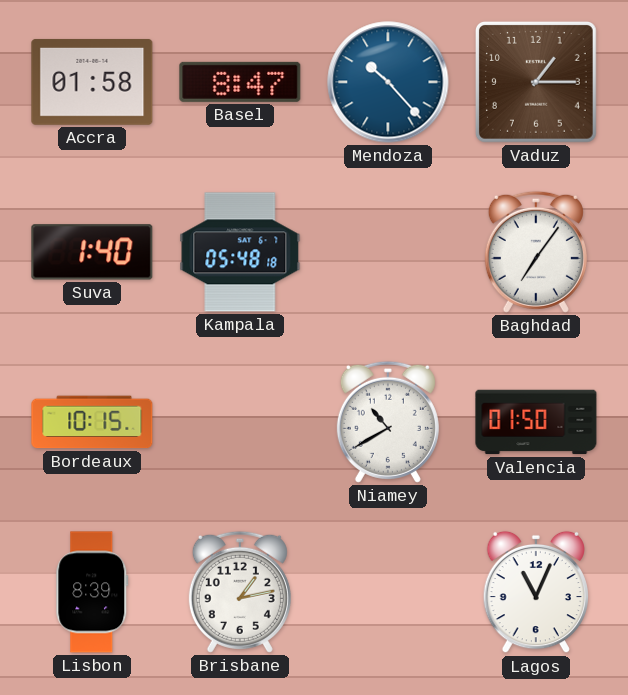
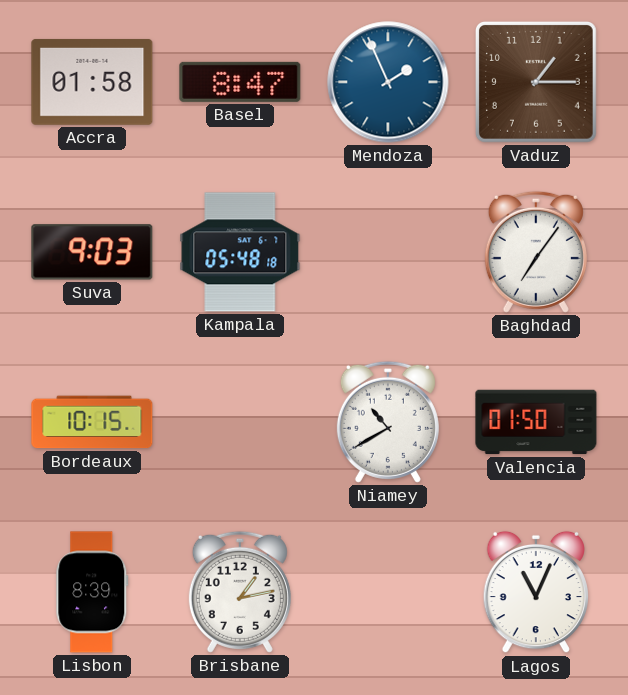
Mendoza: 10:23 -> 1:56
Suva: 1:40 -> 9:03
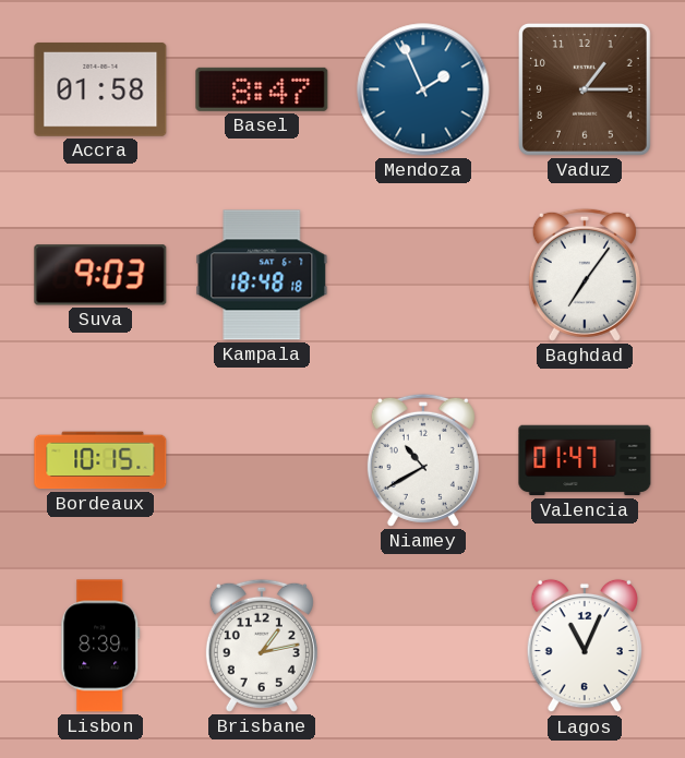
Kampala: 05:48 -> 18:48
Valencia: 01:50 -> 01:47
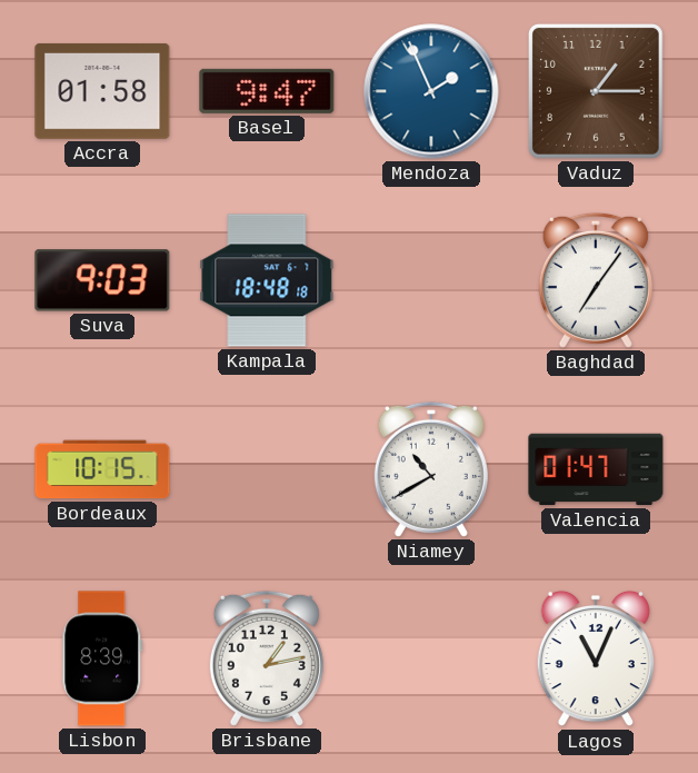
Basel: 8:47 -> 9:47
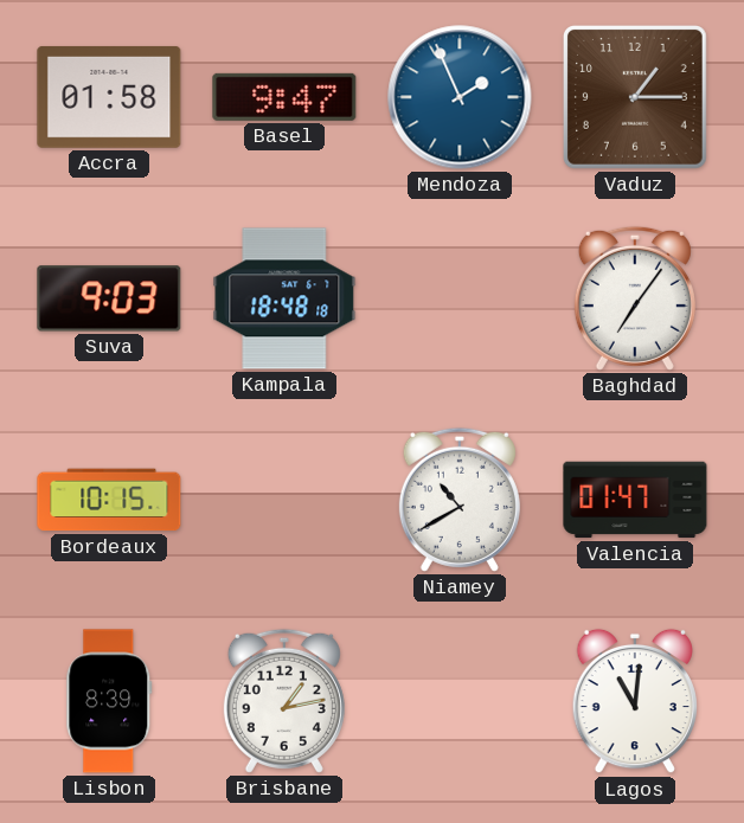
Lagos: 11:04 -> 11:01
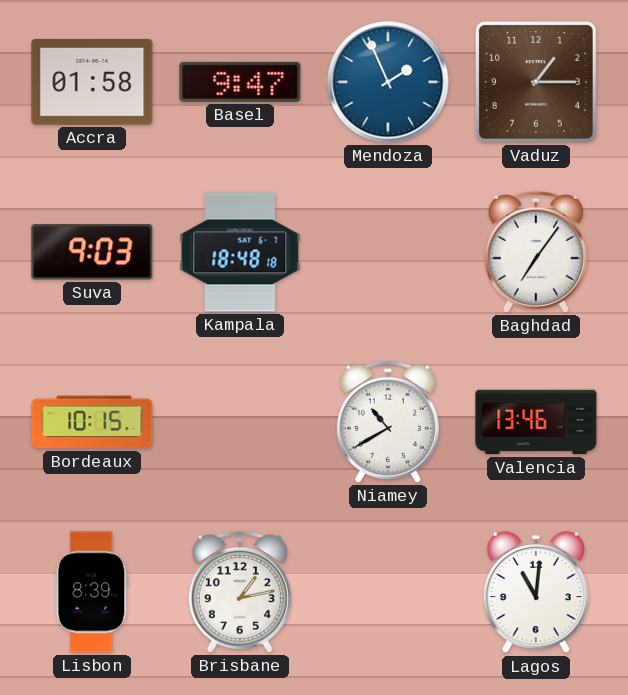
Valencia: 01:47 -> 13:46
